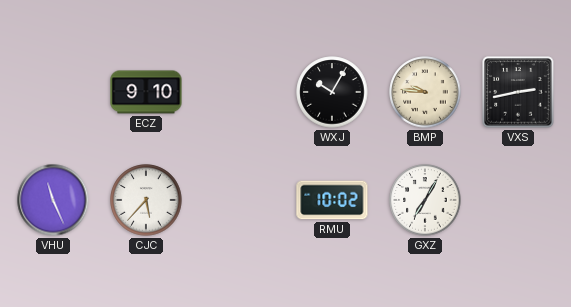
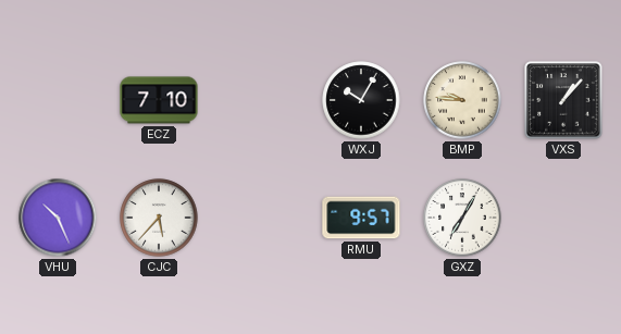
ECZ: 9:10 -> 7:10
VXS: 2:43 -> 1:07
VHU: 11:26 -> 10:26
RMU: 10:02 -> 9:57
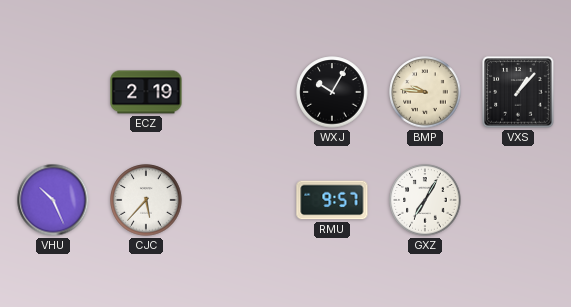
ECZ: 7:10 -> 2:19
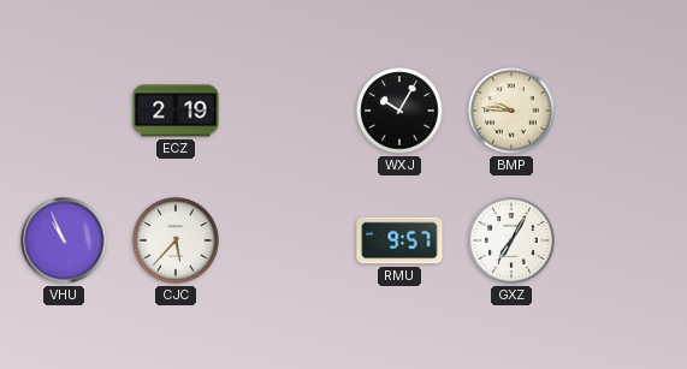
VXS: 1:07 -> none
VHU: 10:26 -> 10:56
